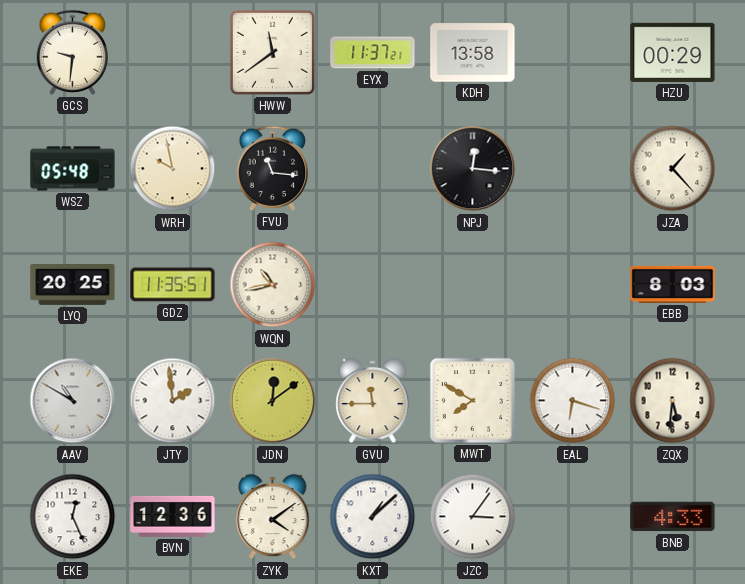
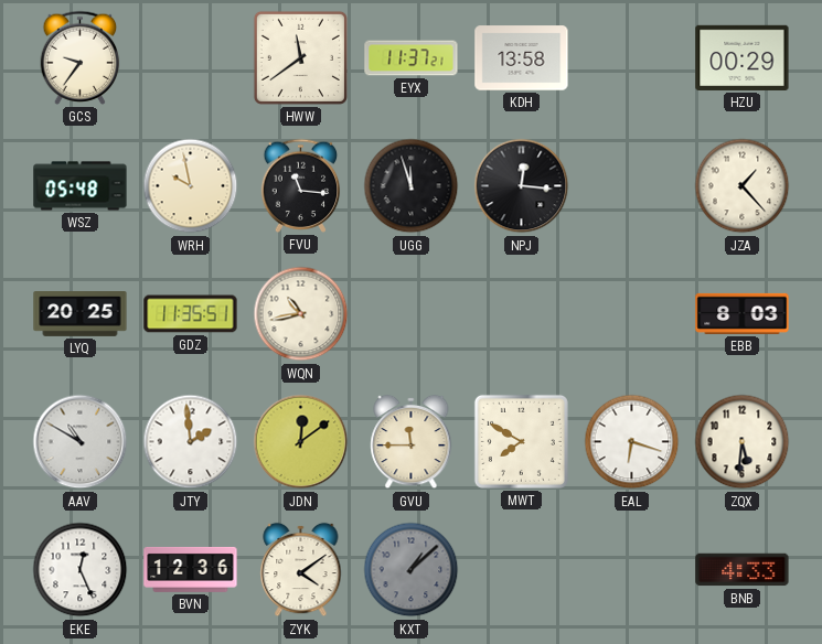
GCS: 9:31 -> 9:36
UGG: none -> 11:57
KXT dial: white -> grey
JZC: 3:06 -> none
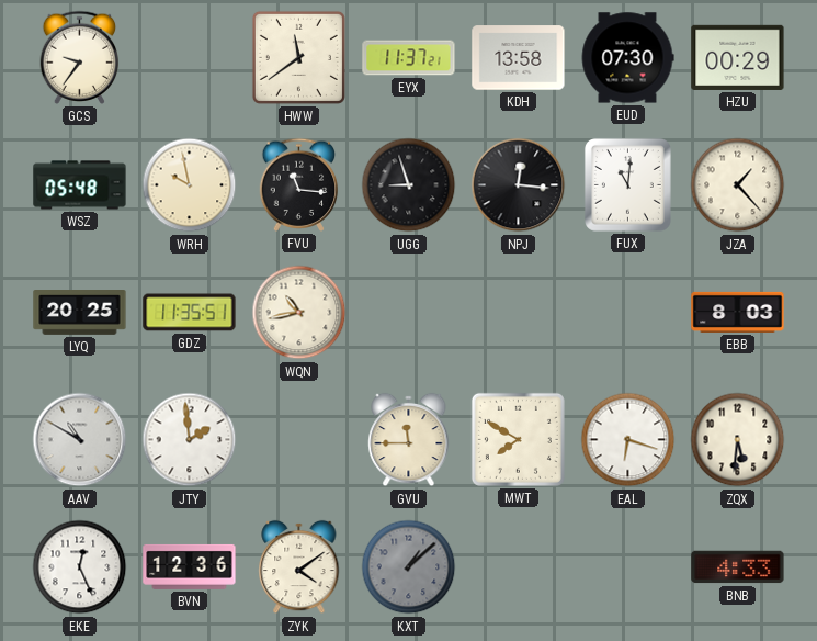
EUD: none -> 07:30
UGG: 11:57 -> 8:57
FUX: none -> 11:01
JDN: 12:09 -> none
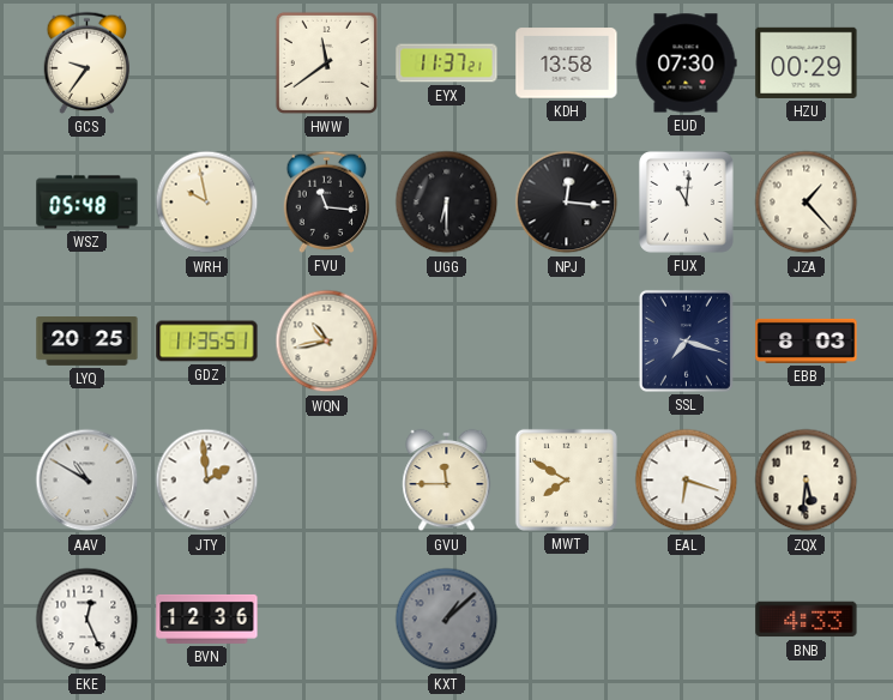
UGG: 8:57 -> 6:30
SSL: none -> 7:18
ZYK: 4:09 -> none
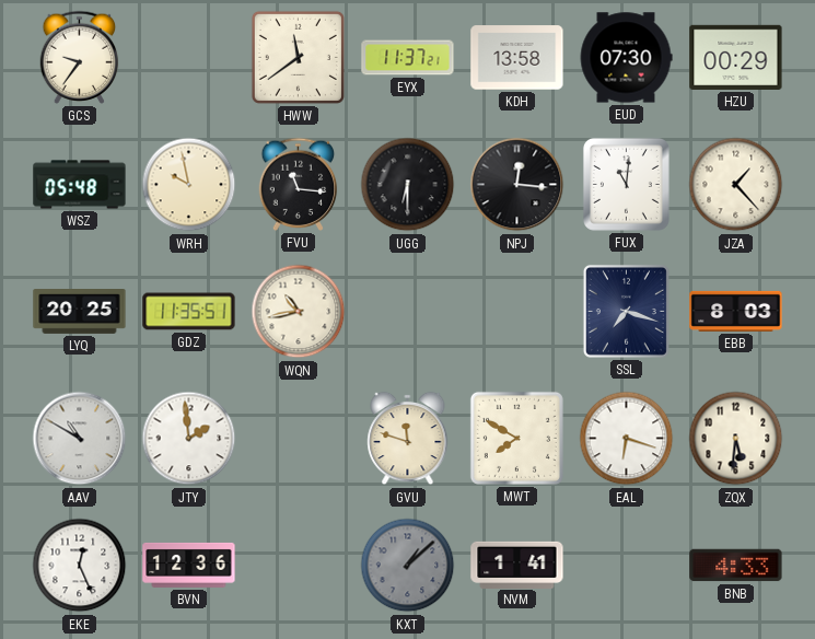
GVU: 11:45 -> 11:48
NVM: none -> 1:41
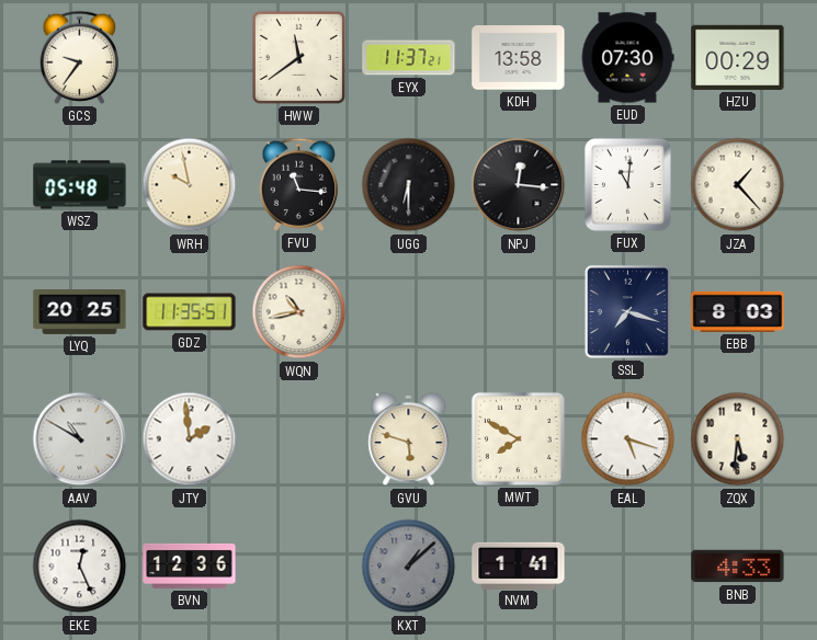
GVU: 11:48 -> 5:48
EAL: 6:18 -> 5:18
